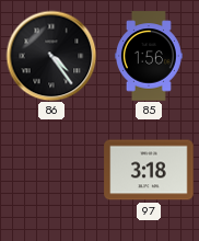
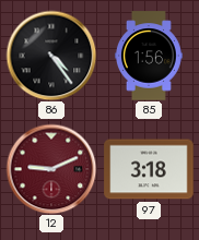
12: none -> 9:11
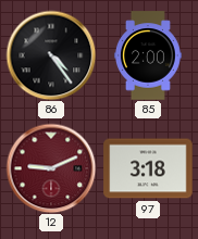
85: 1:56 -> 2:00
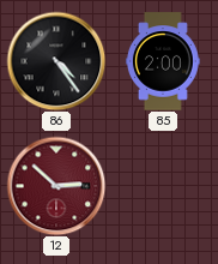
12: 9:11 -> 2:52
97: 3:18 -> none
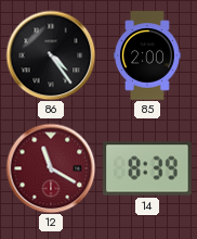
12: 2:52 -> 11:20
14: none -> 8:39
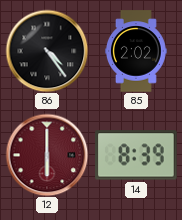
85: 2:00 -> 2:02
12: 11:20 -> 6:00
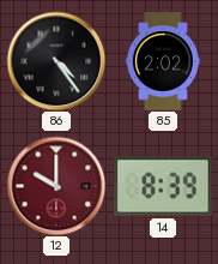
12: 6:00 -> 10:00
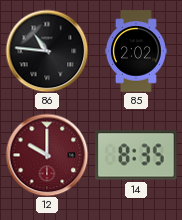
86: 4:24 -> 10:46
14: 8:39 -> 8:35
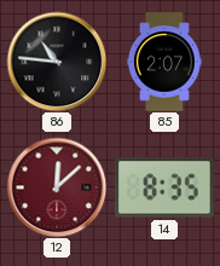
85: 2:02 -> 2:07
12: 10:00 -> 12:08
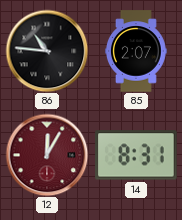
12: 12:08 -> 12:05
14: 8:35 -> 8:31
